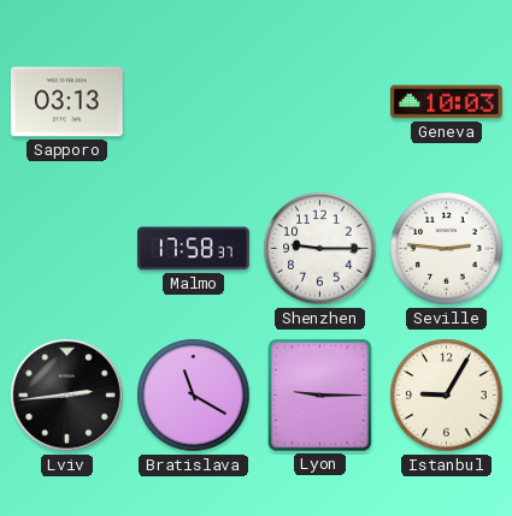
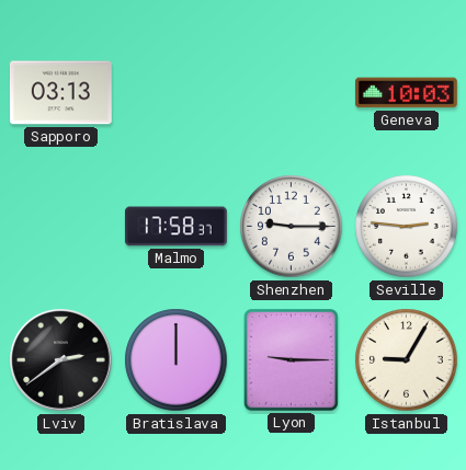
Lviv: 2:44 -> 2:39
Bratislava: 11:20 -> 12:00
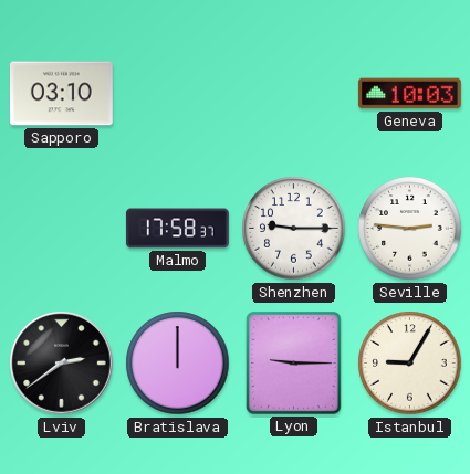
Sapporo: 03:13 -> 03:10
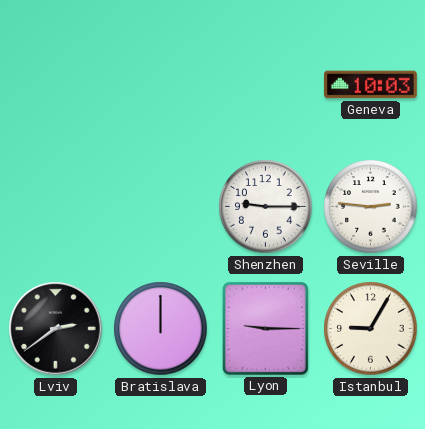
Sapporo: 03:10 -> none
Malmo: 17:58 -> none
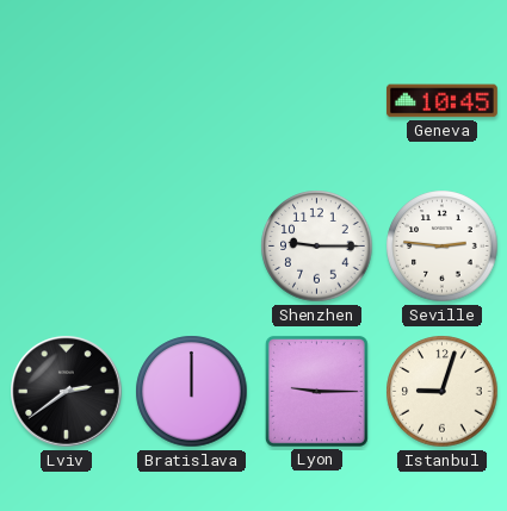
Geneva: 10:03 -> 10:45
Istanbul: 9:05 -> 9:03
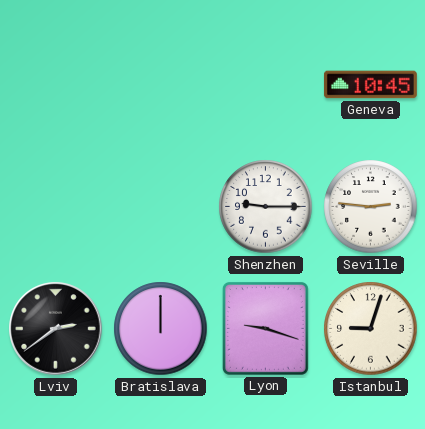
Lyon: 9:15 -> 9:18
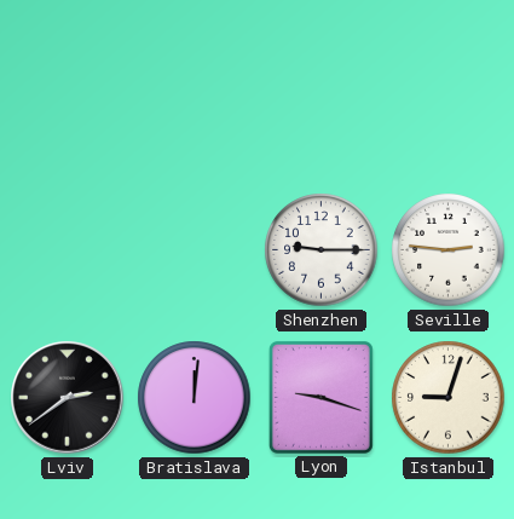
Geneva: 10:45 -> none
Bratislava: 12:00 -> 12:01
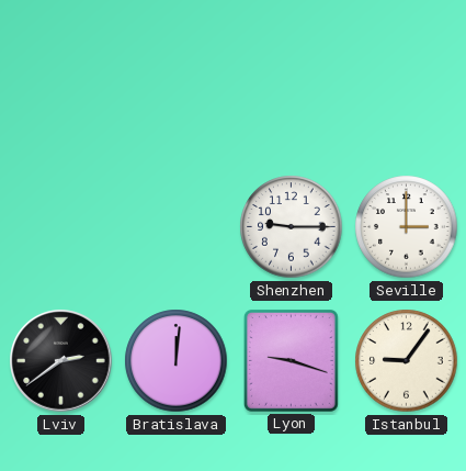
Seville: 2:46 -> 3:00
Istanbul: 9:03 -> 9:06
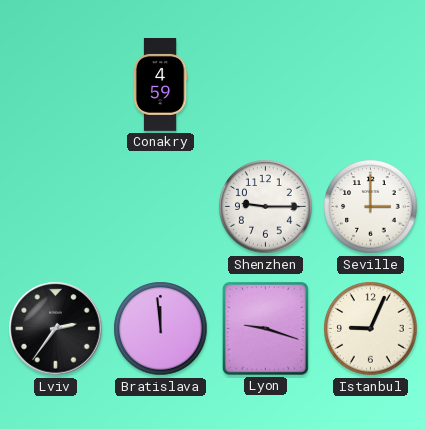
Conakry: none -> 4:59
Lviv: 2:39 -> 2:36
Bratislava: 12:01 -> 11:59
Istanbul: 9:06 -> 9:04
